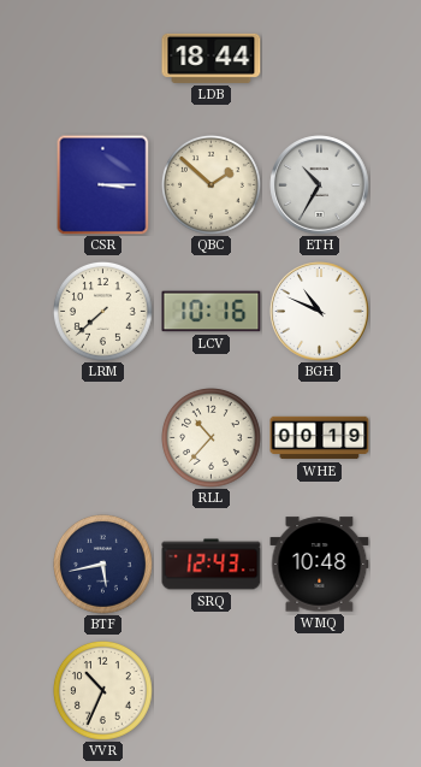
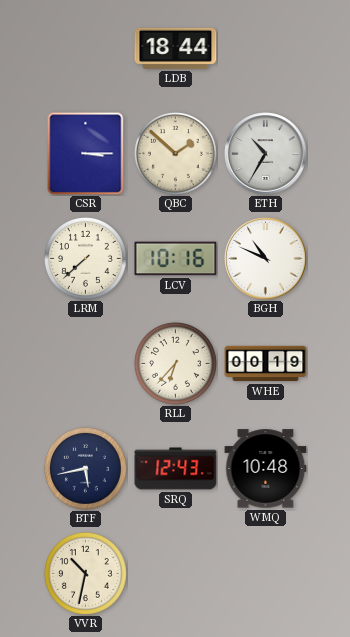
RLL: 10:37 -> 6:37
VVR: 10:34 -> 10:32
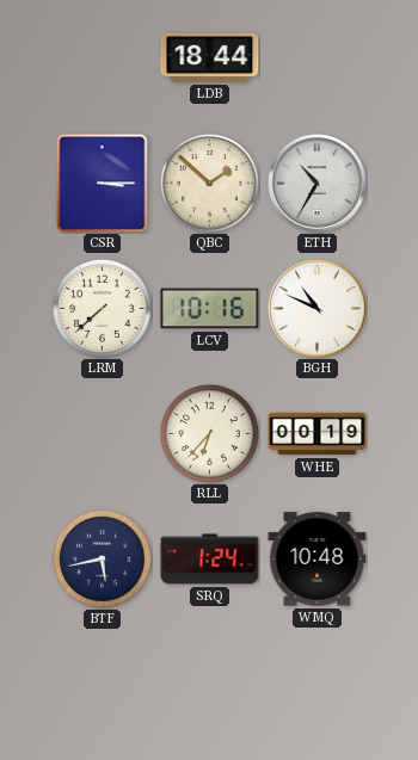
SRQ: 12:43 -> 1:24
VVR: 10:32 -> none
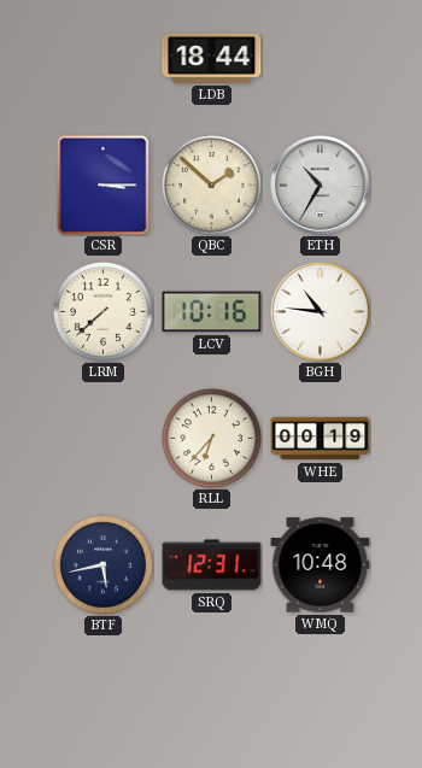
BGH: 10:49 -> 10:46
SRQ: 1:24 -> 12:31
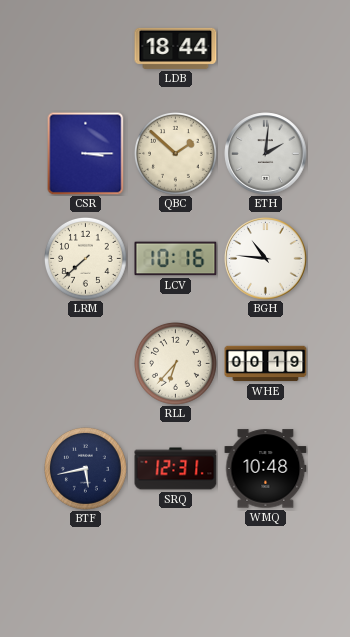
ETH: 10:35 -> 2:01
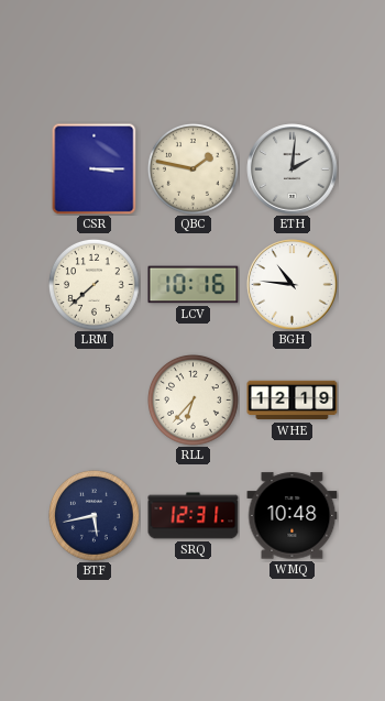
LDB: 18:44 -> none
QBC: 1:52 -> 1:47
WHE: 00:19 -> 12:19
